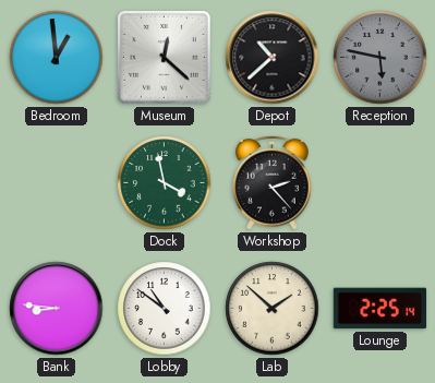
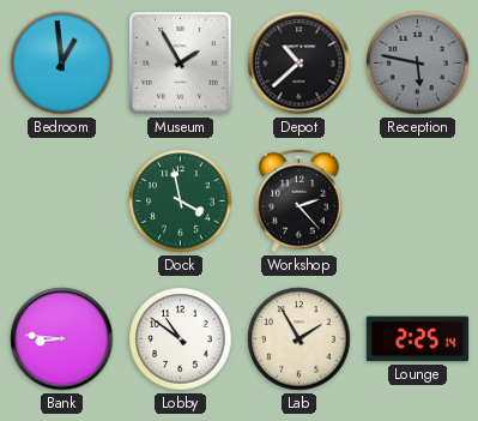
Museum: 12:22 -> 1:55
Lab: 1:52 -> 1:55
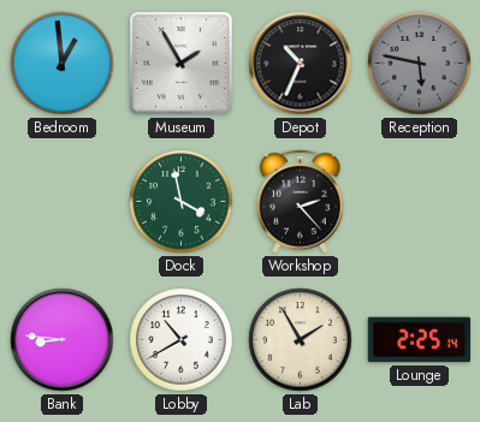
Depot: 10:38 -> 10:34
Lobby: 10:51 -> 10:40
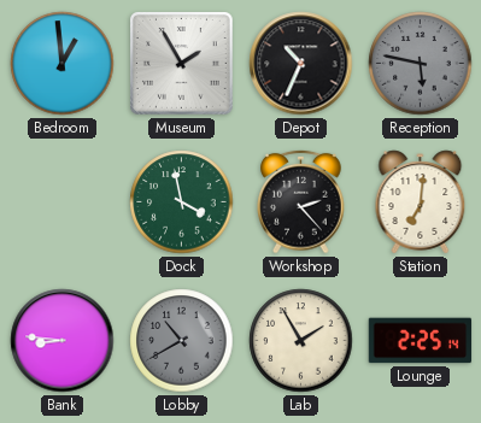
Station: none -> 7:01
Lobby dial: white -> grey
